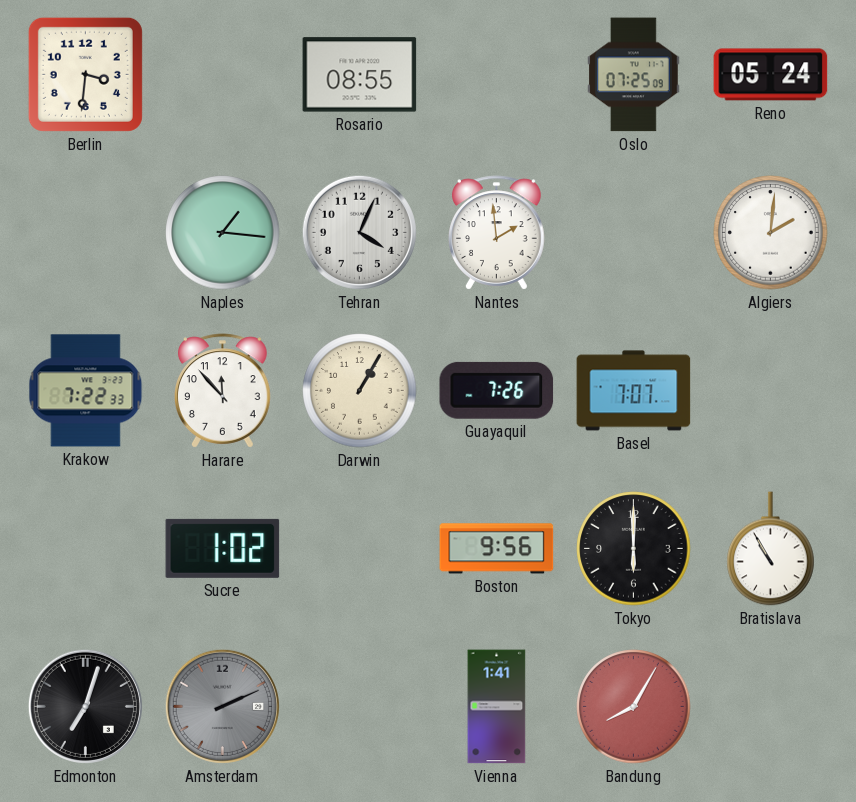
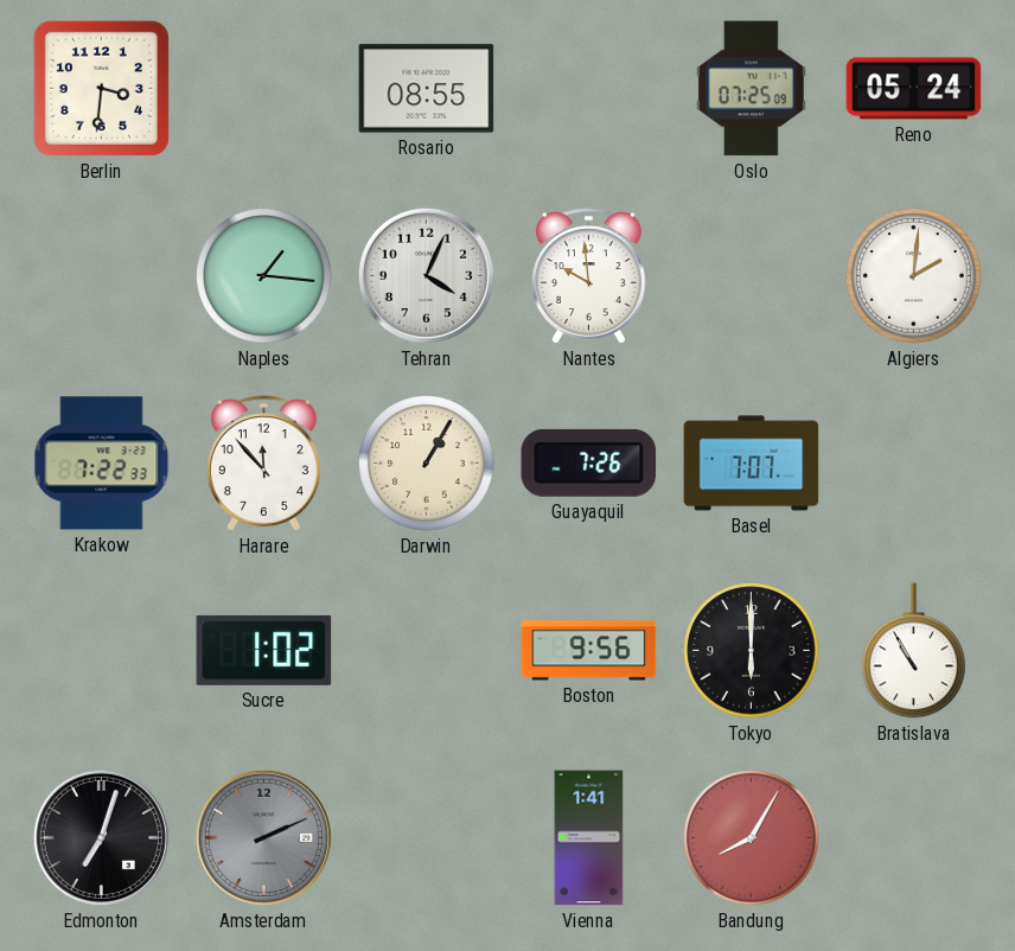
Nantes: 1:59 -> 9:59
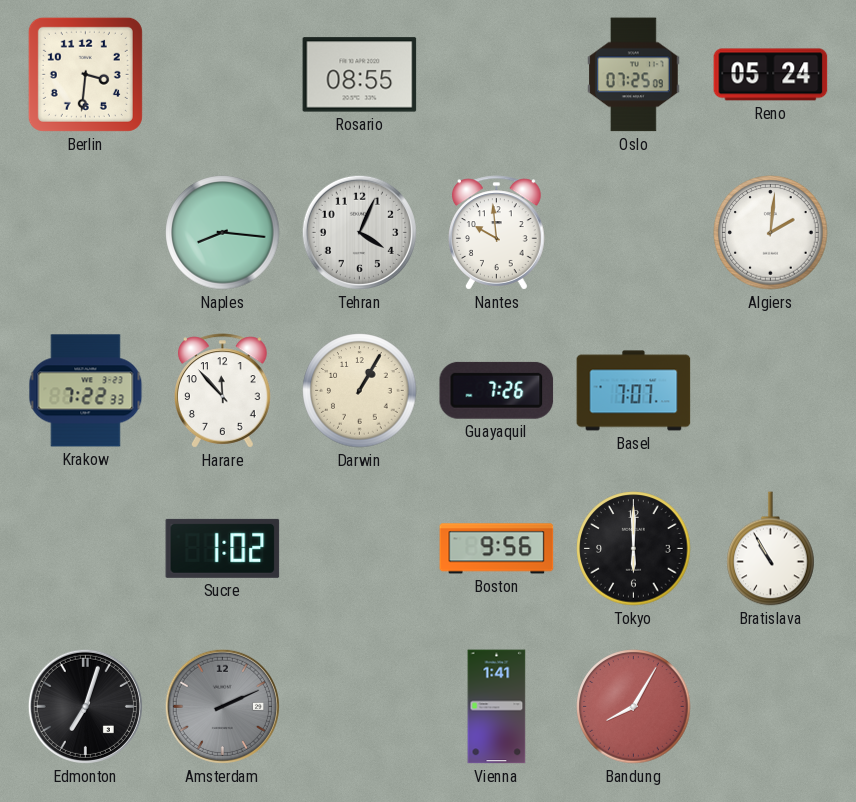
Naples: 1:16 -> 8:16
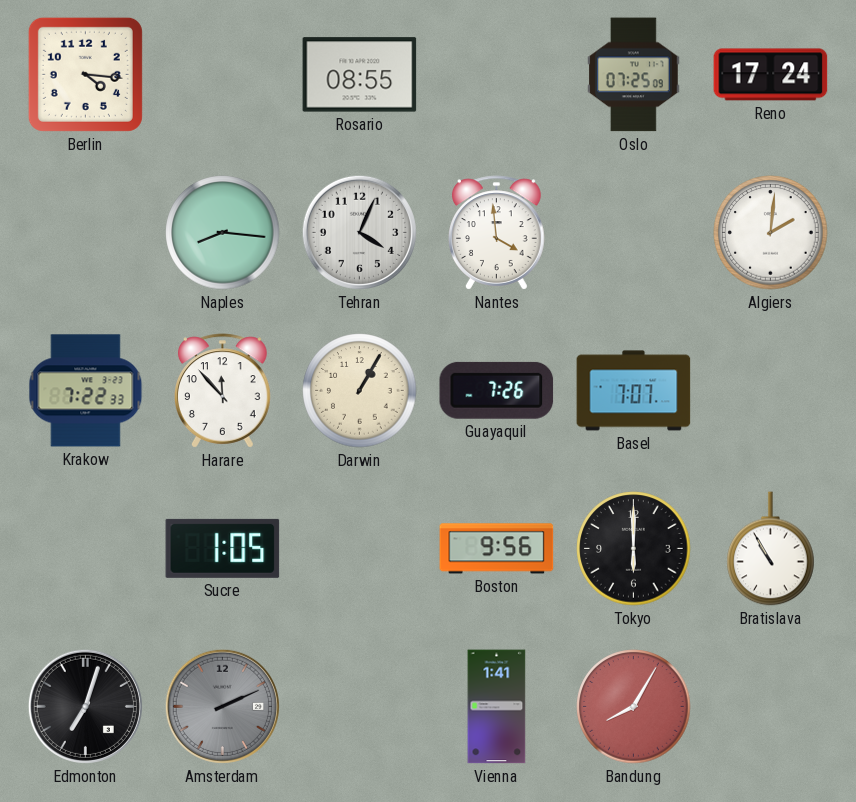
Berlin: 3:31 -> 4:16
Reno: 05:24 -> 17:24
Nantes: 9:59 -> 3:59
Sucre: 1:02 -> 1:05
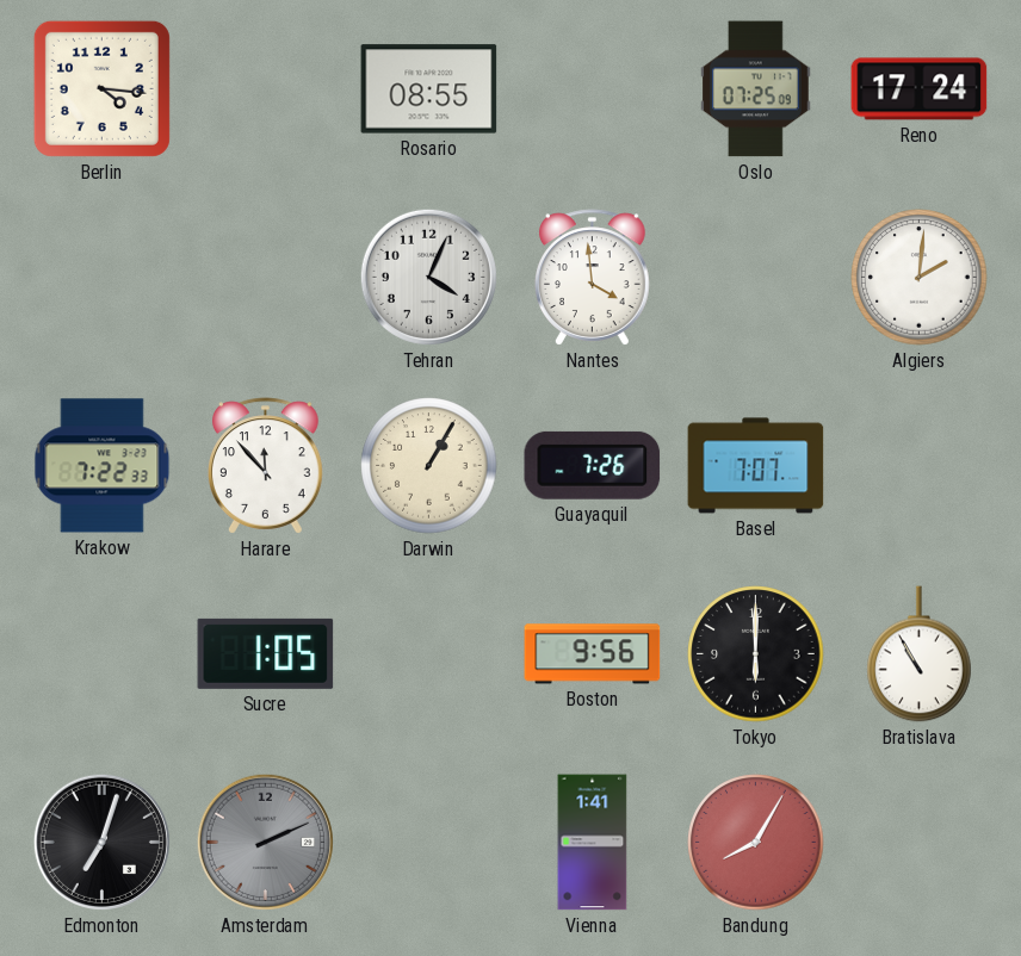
Naples: 8:16 -> none
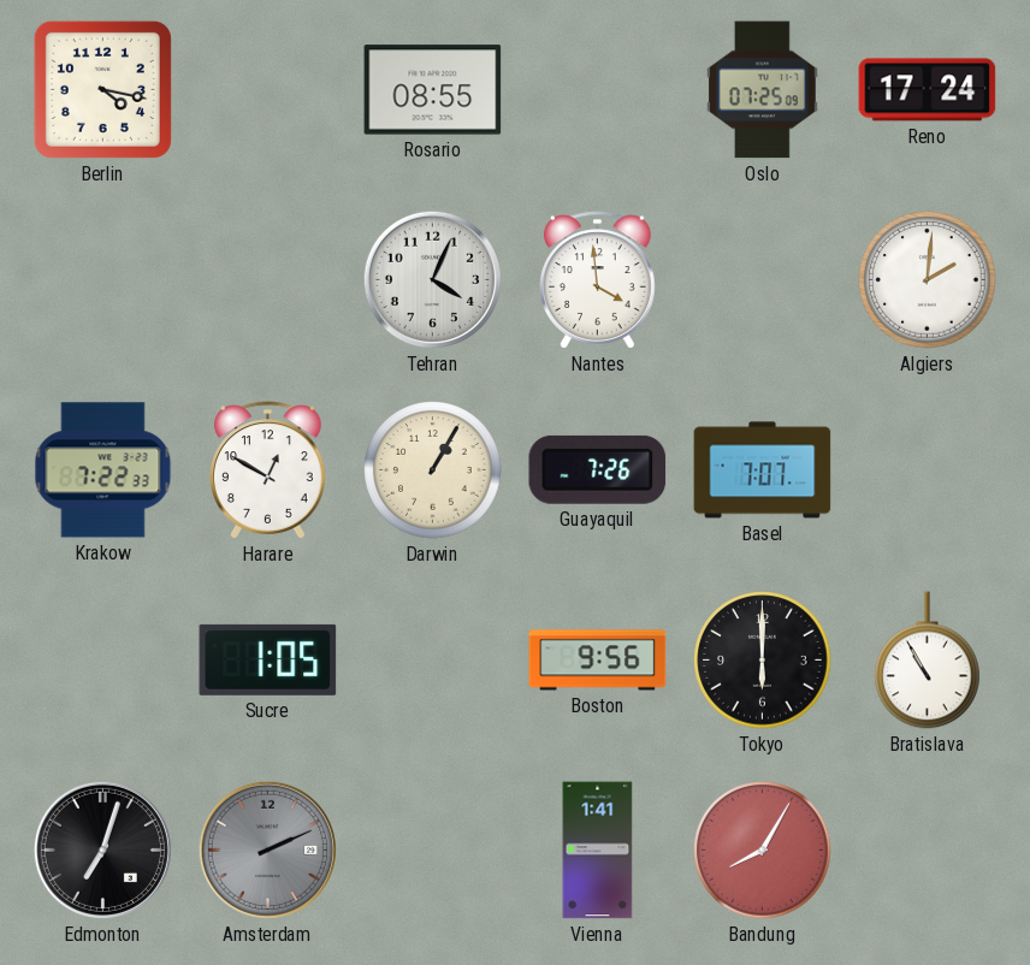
Berlin: 4:16 -> 4:17
Harare: 11:53 -> 12:50
